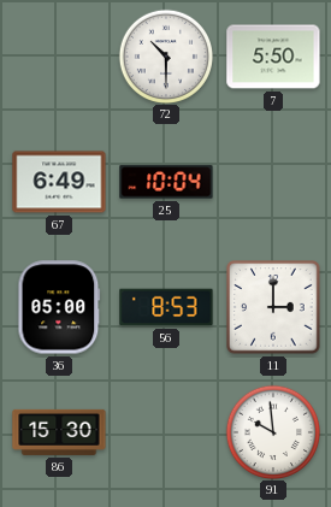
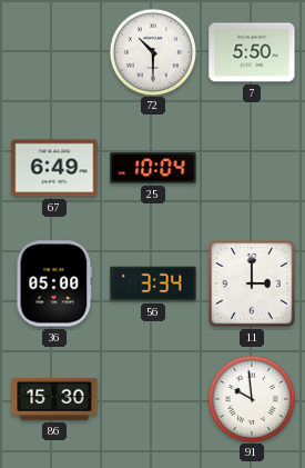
56: 8:53 -> 3:34
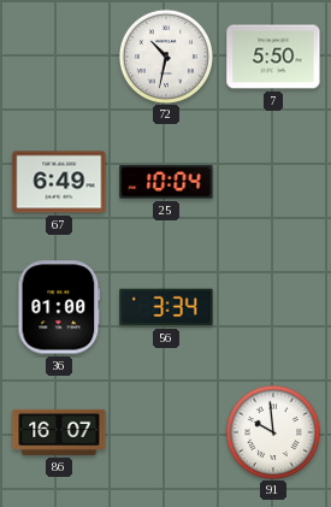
72: 10:30 -> 10:32
36: 05:00 -> 01:00
11: 3:00 -> none
86: 15:30 -> 16:07
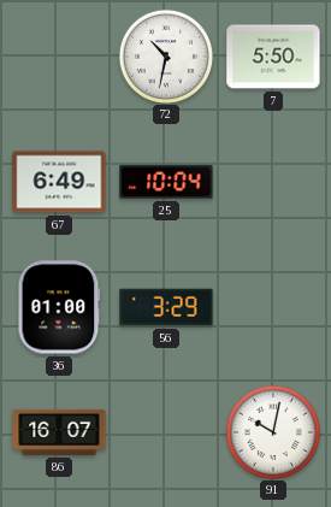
56: 3:34 -> 3:29
91: 9:59 -> 10:02
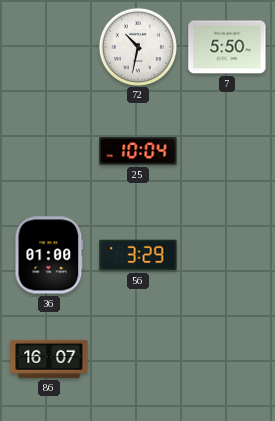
67: 6:49 -> none
91: 10:02 -> none
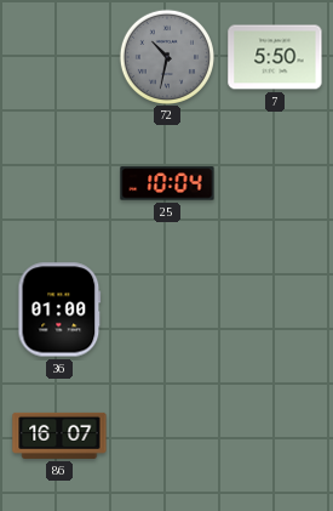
72 dial: white -> grey
56: 3:29 -> none
